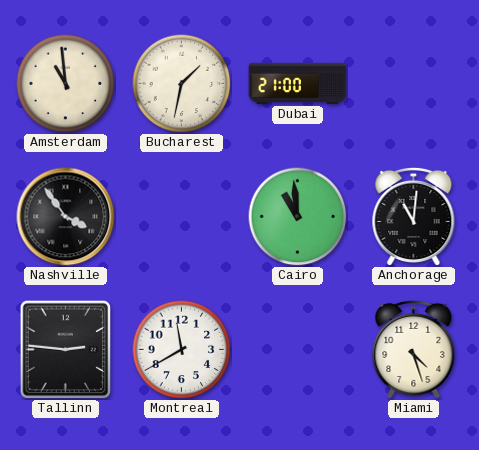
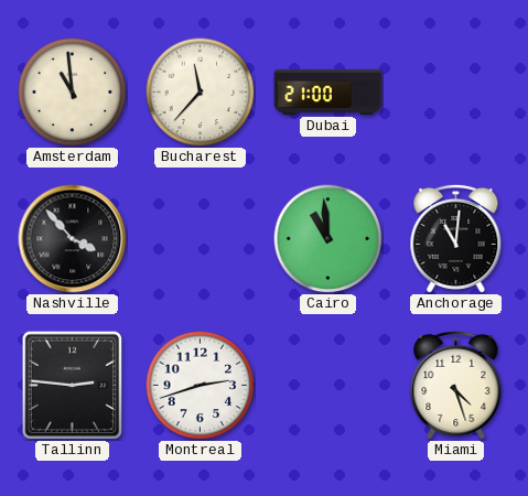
Bucharest: 1:32 -> 11:37
Nashville: 3:54 -> 3:53
Montreal: 11:40 -> 2:42
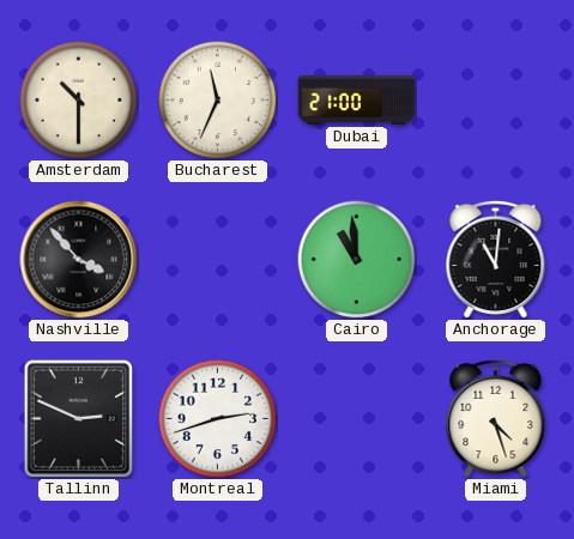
Amsterdam: 10:59 -> 10:30
Bucharest: 11:37 -> 11:34
Tallinn: 2:46 -> 2:49
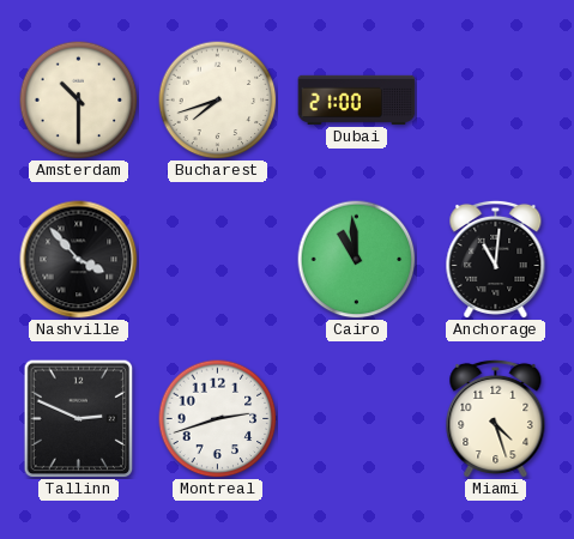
Bucharest: 11:34 -> 7:42
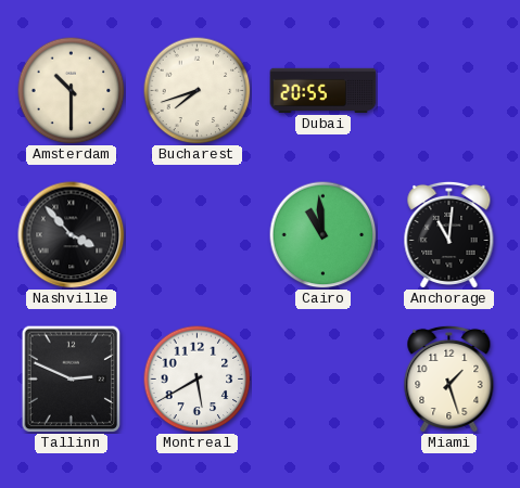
Dubai: 21:00 -> 20:55
Montreal: 2:42 -> 5:40
Miami: 4:27 -> 1:27
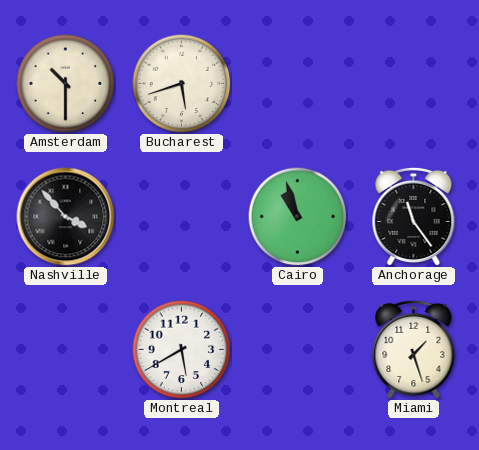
Bucharest: 7:42 -> 5:42
Dubai: 20:55 -> none
Cairo: 10:59 -> 10:57
Anchorage: 11:01 -> 11:24
Tallinn: 2:49 -> none
